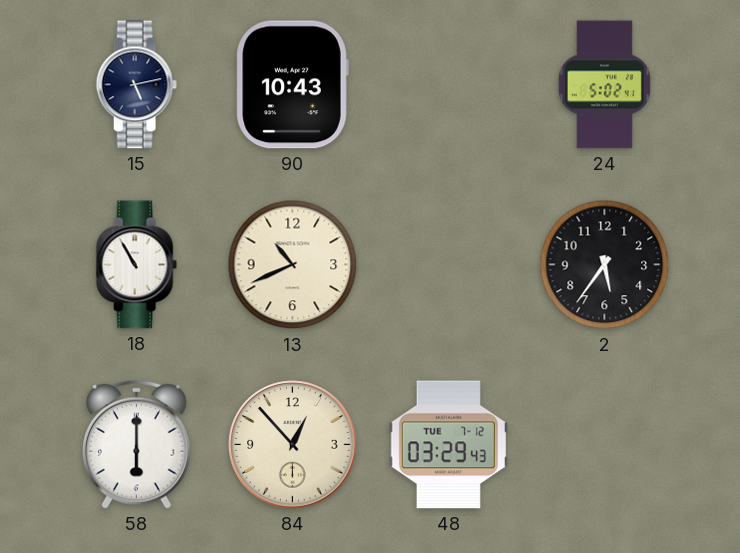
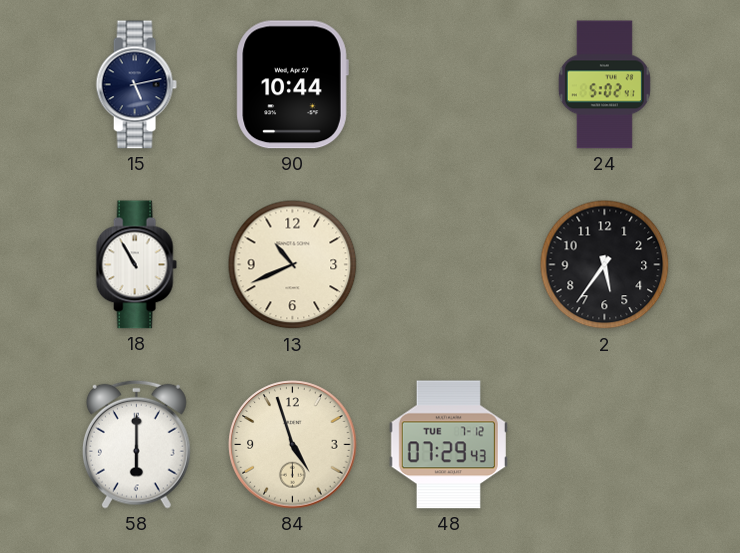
90: 10:43 -> 10:44
84: 12:53 -> 4:57
48: 03:29 -> 07:29
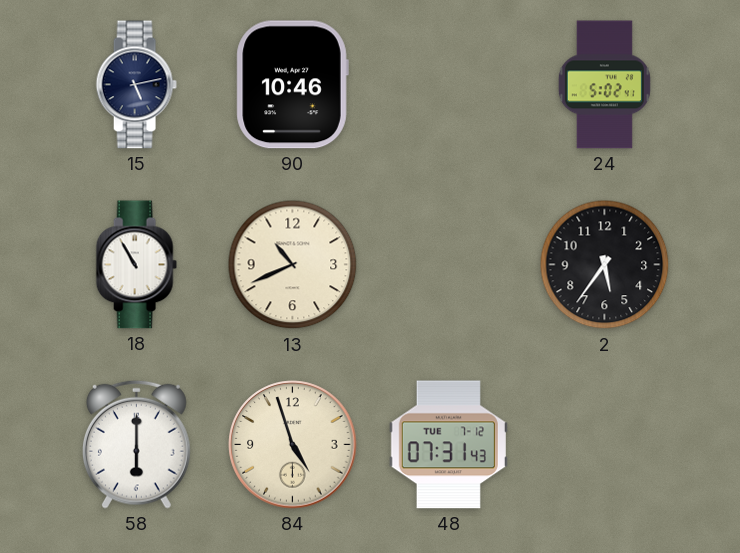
90: 10:44 -> 10:46
48: 07:29 -> 07:31
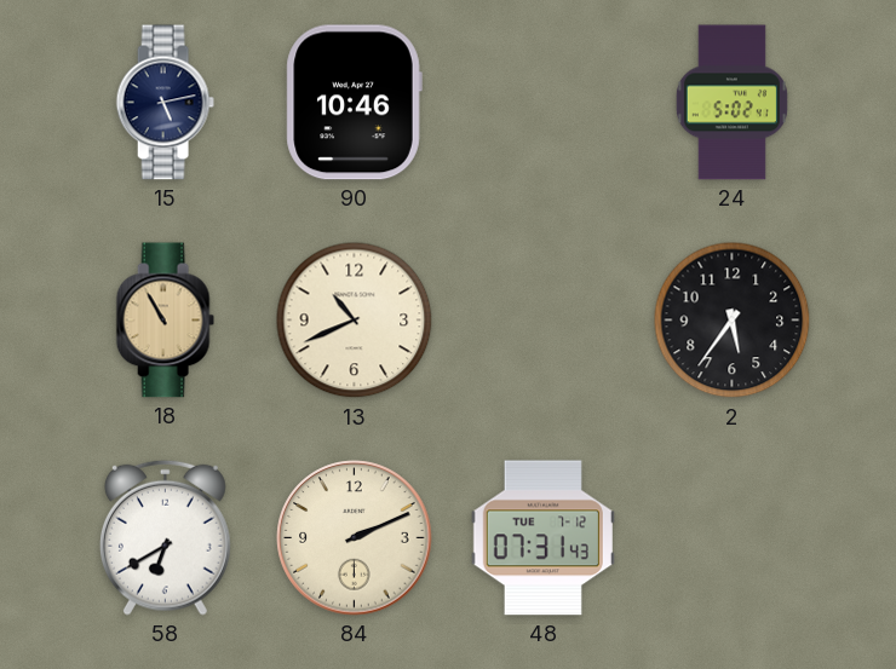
18 dial: white -> champagne
58: 6:00 -> 6:40
84: 4:57 -> 2:11
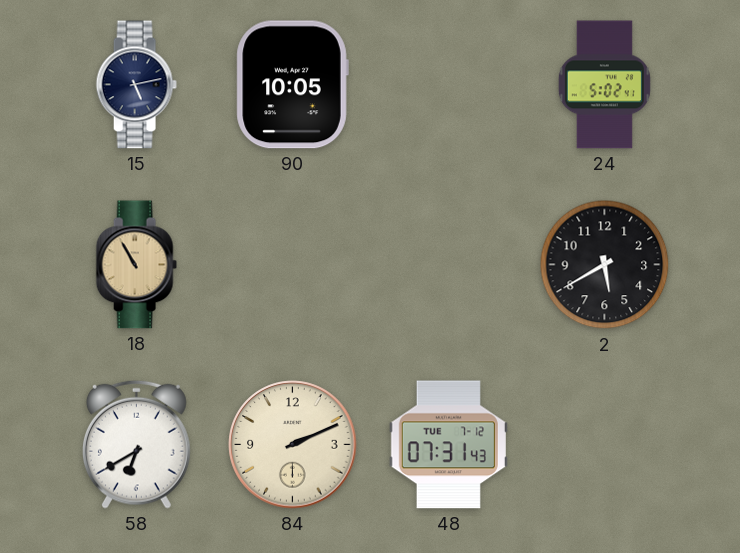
90: 10:46 -> 10:05
13: 10:41 -> none
2: 5:36 -> 5:40
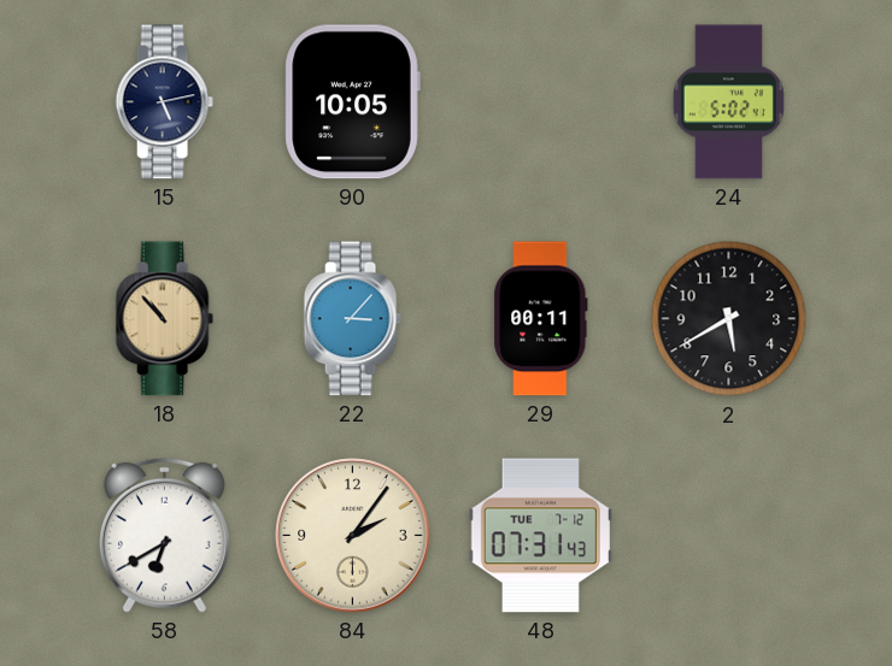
18: 10:55 -> 10:53
22: none -> 3:07
29: none -> 00:11
84: 2:11 -> 2:06
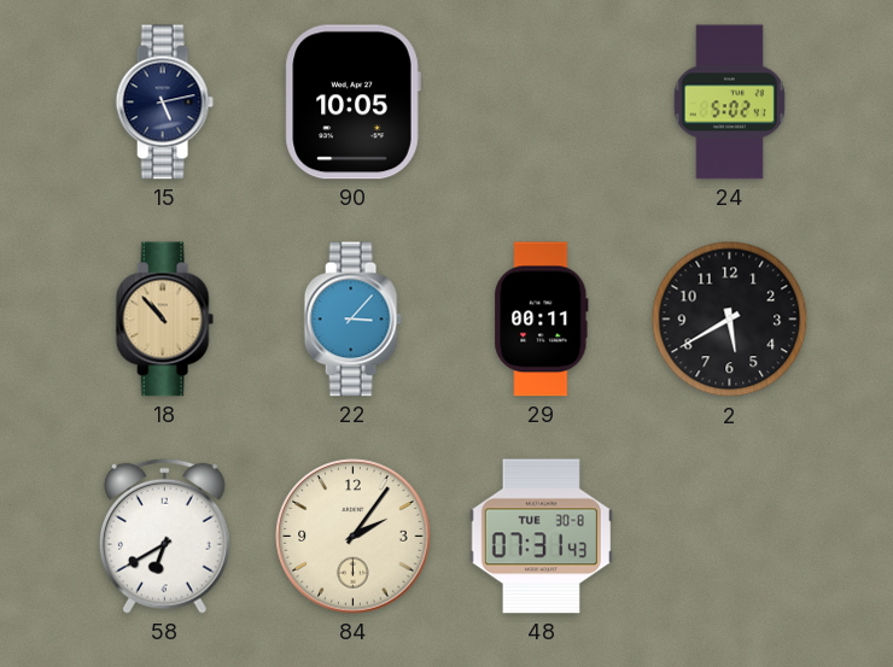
48 date: TUE 7-12 -> TUE 30-8
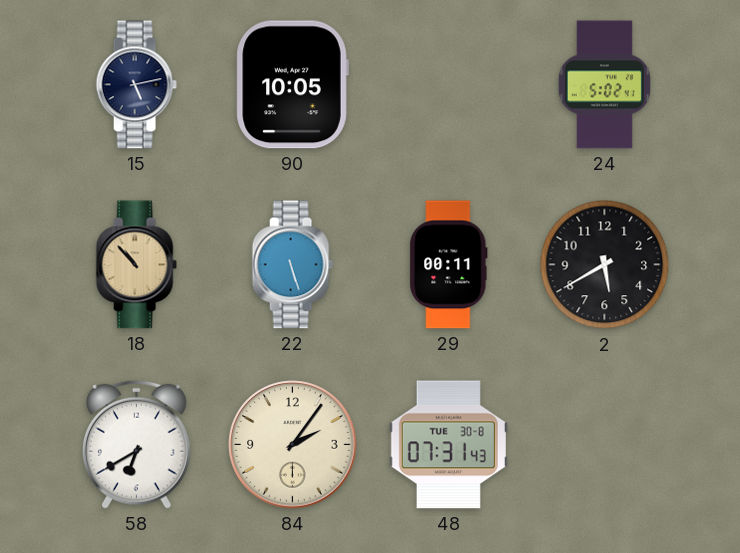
22: 3:07 -> 5:27
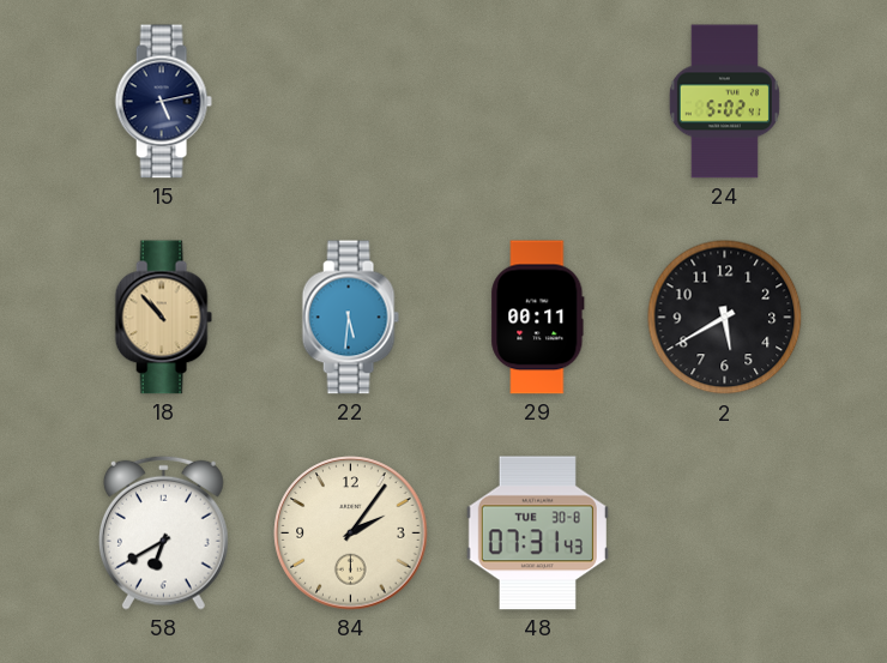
90: 10:05 -> none
22: 5:27 -> 5:31
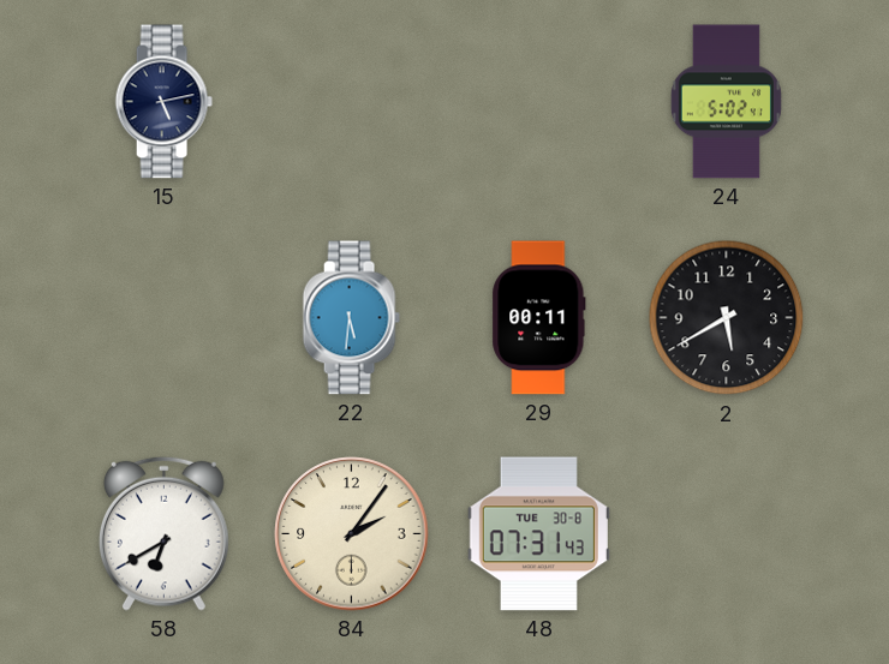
18: 10:53 -> none
